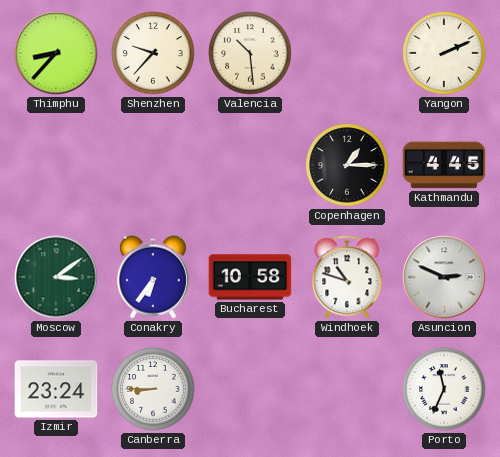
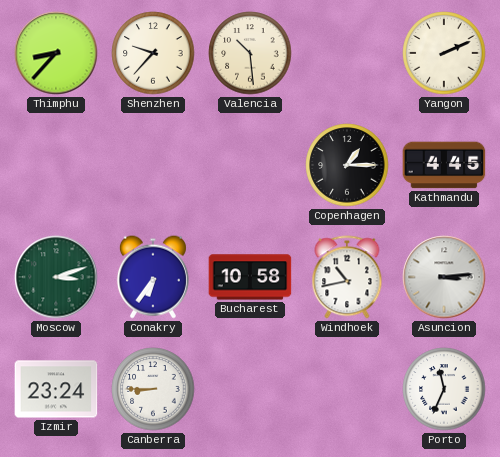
Moscow: 3:09 -> 3:12
Windhoek: 10:48 -> 10:43
Asuncion: 2:49 -> 3:14
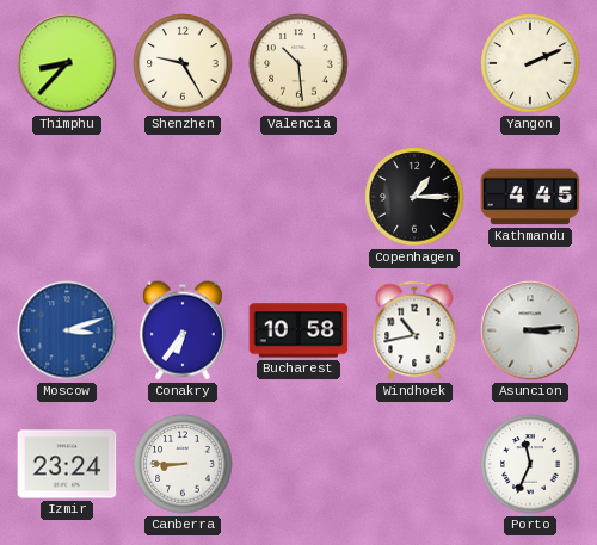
Shenzhen: 9:37 -> 9:25
Moscow dial: green -> blue
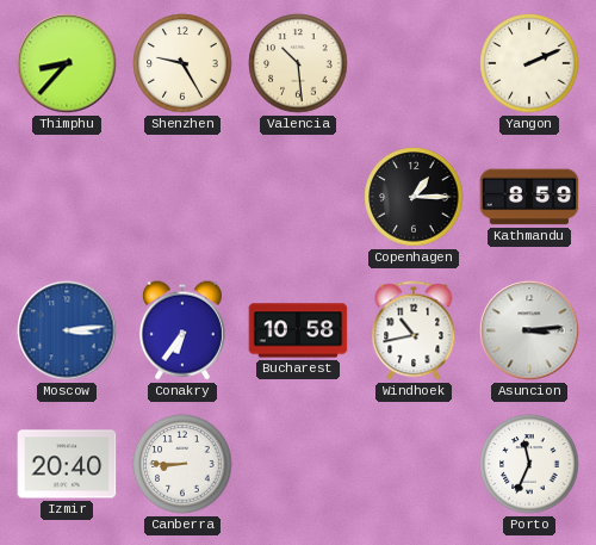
Kathmandu: 4:45 -> 8:59
Moscow: 3:12 -> 3:14
Izmir: 23:24 -> 20:40
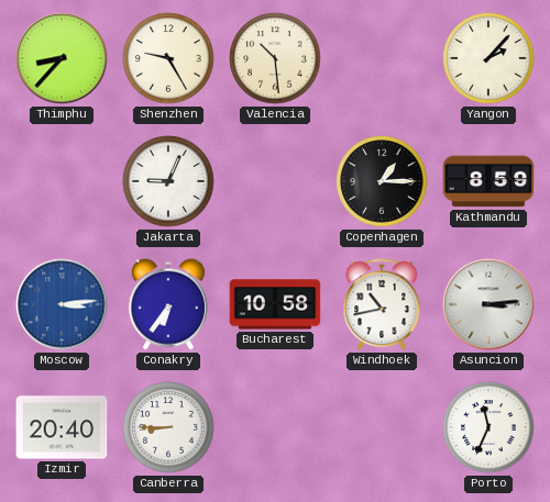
Yangon: 2:11 -> 2:07
Jakarta: none -> 9:04
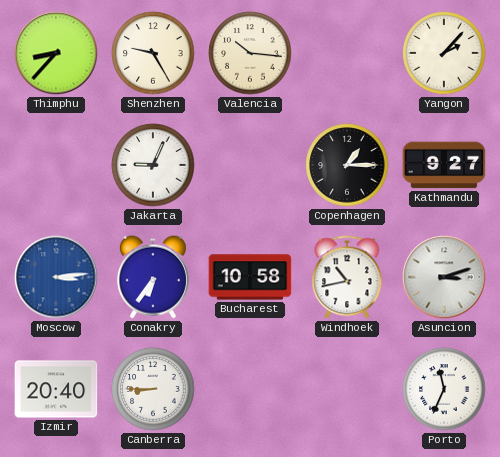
Valencia: 10:29 -> 10:16
Kathmandu: 8:59 -> 9:27
Asuncion: 3:14 -> 3:12
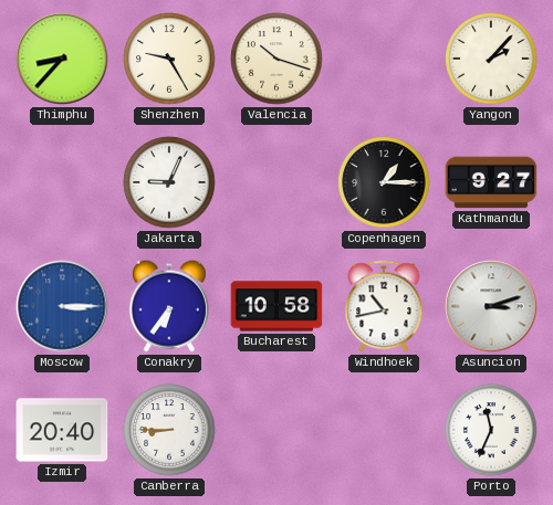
Valencia: 10:16 -> 10:18
Moscow: 3:14 -> 3:15
